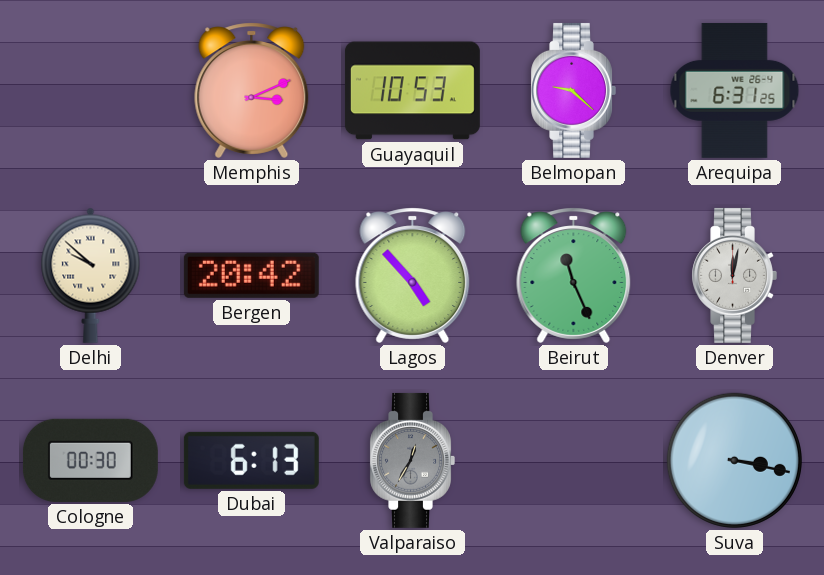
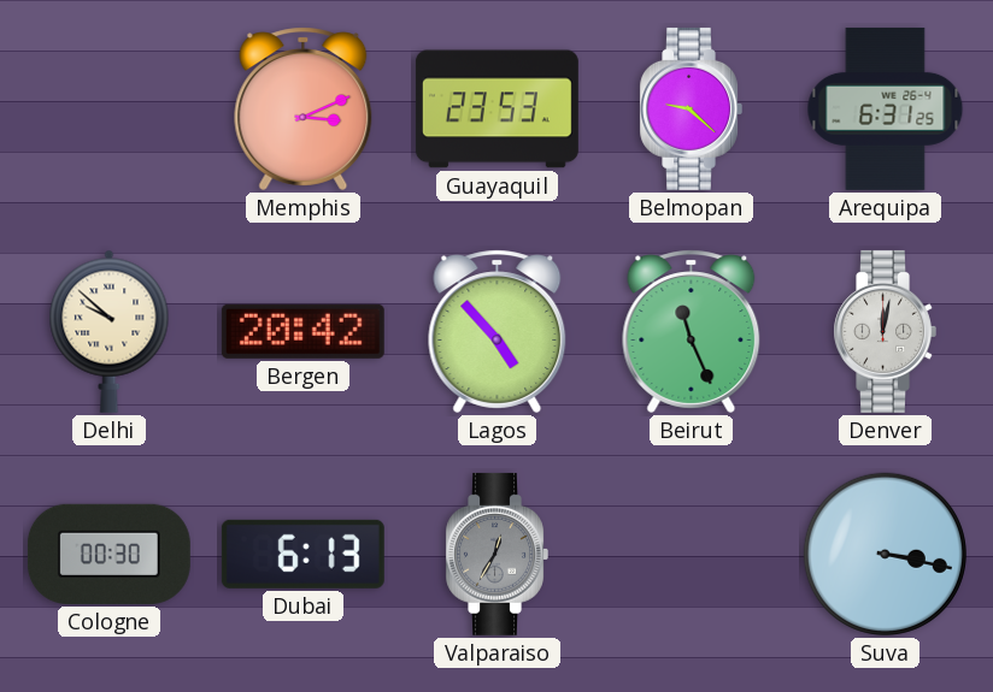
Guayaquil: 10:53 -> 23:53
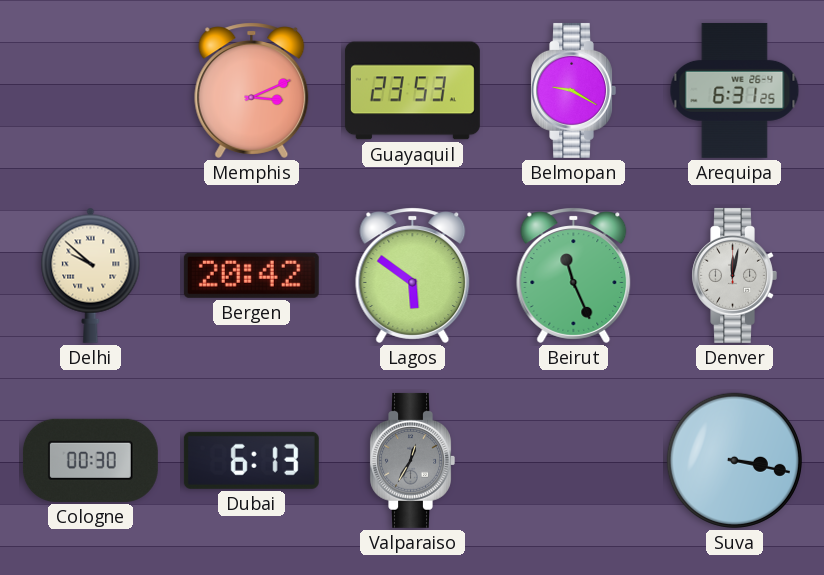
Belmopan: 9:22 -> 9:20
Lagos: 4:53 -> 5:51
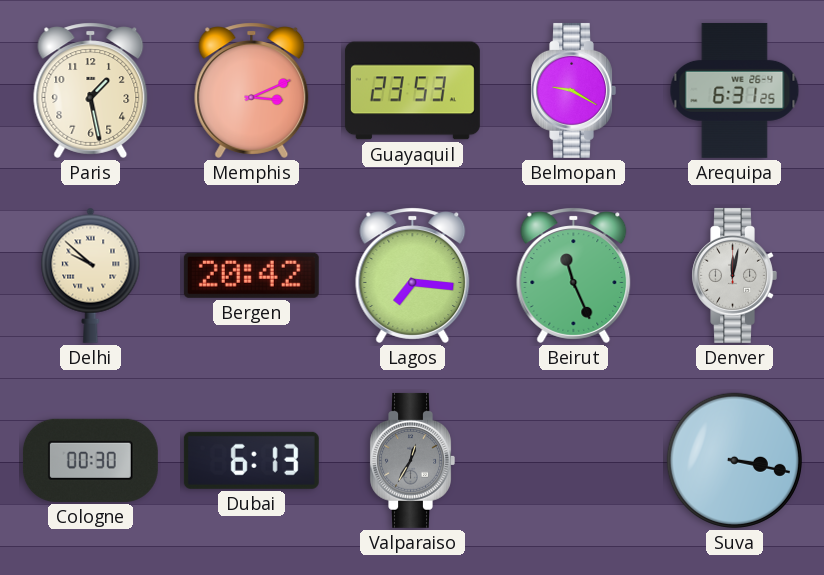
Paris: none -> 1:28
Lagos: 5:51 -> 7:16
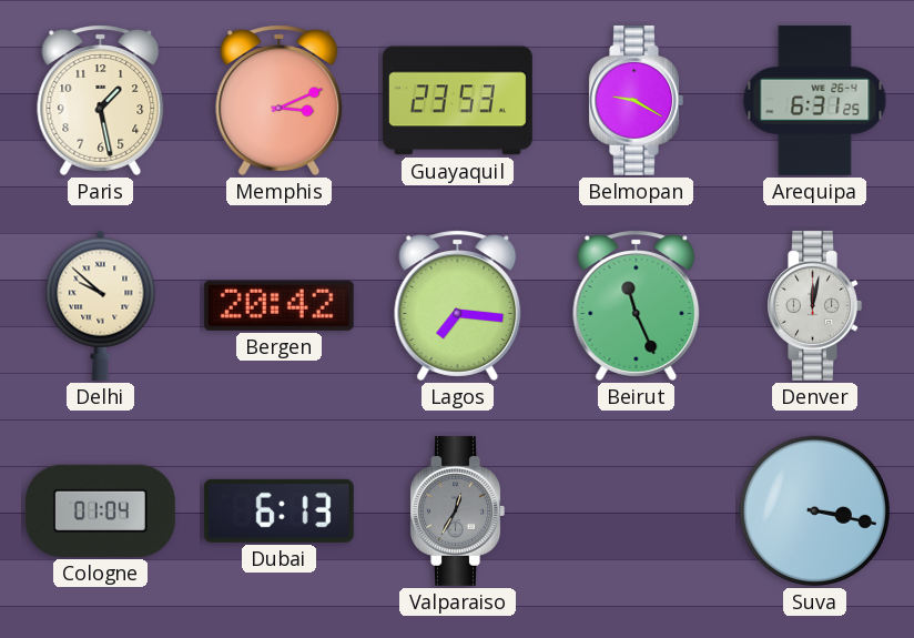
Cologne: 00:30 -> 01:04
